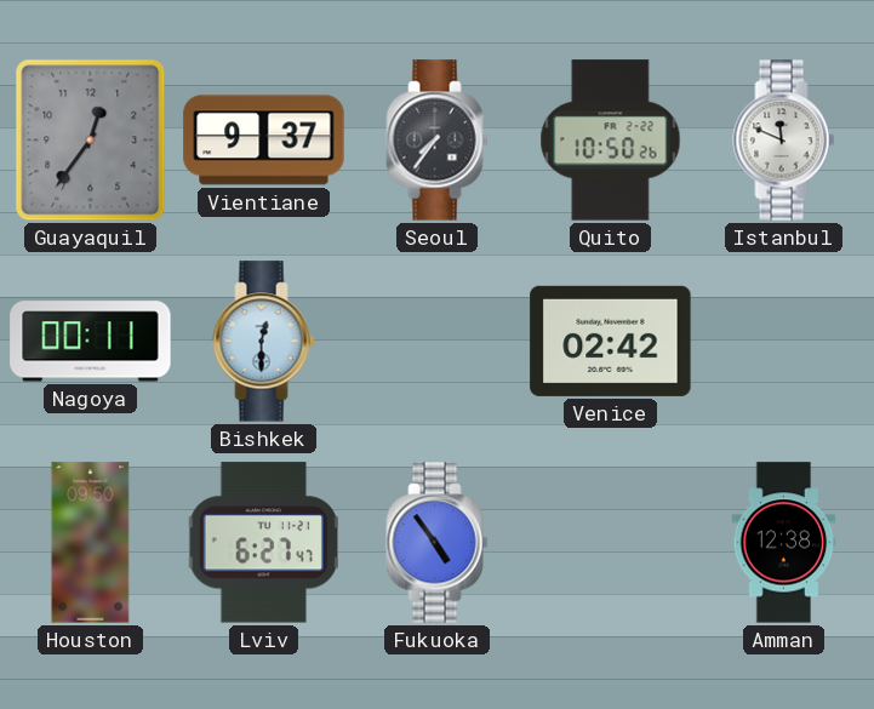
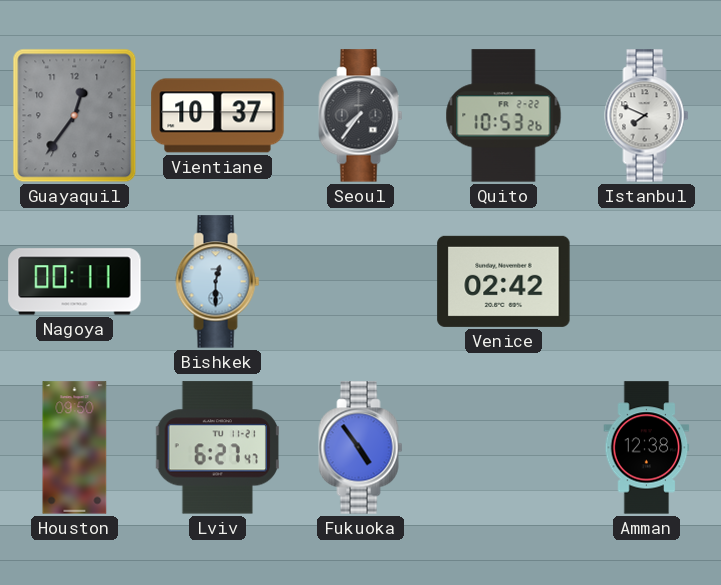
Vientiane: 9:37 -> 10:37
Quito: 10:50 -> 10:53
Istanbul: 11:49 -> 7:49
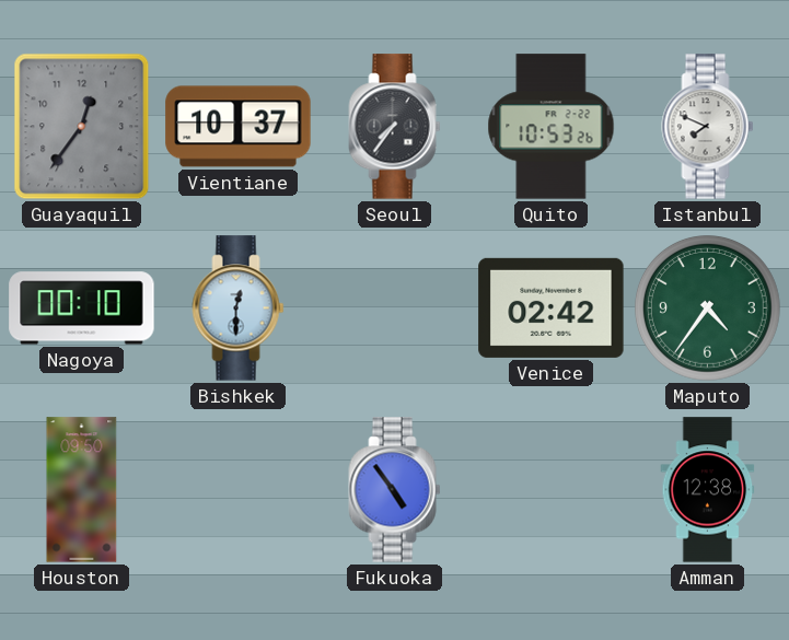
Nagoya: 00:11 -> 00:10
Maputo: none -> 4:36
Lviv: 6:27 -> none
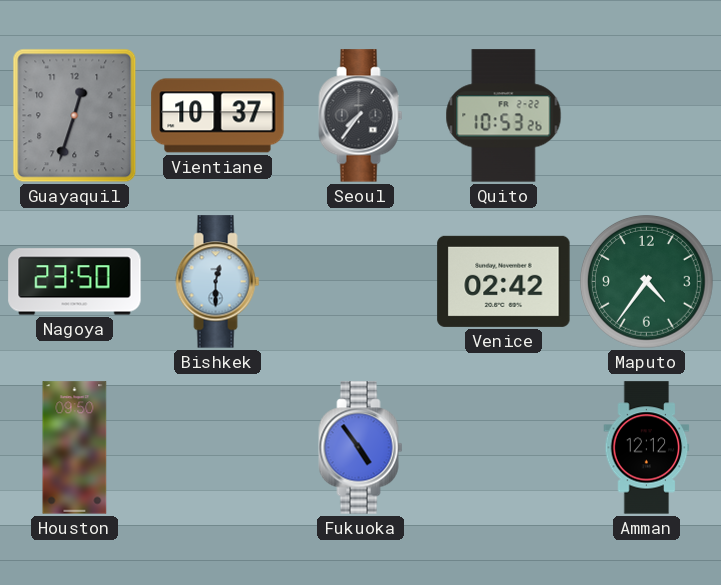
Guayaquil: 12:36 -> 12:33
Istanbul: 7:49 -> none
Nagoya: 00:10 -> 23:50
Amman: 12:38 -> 12:12
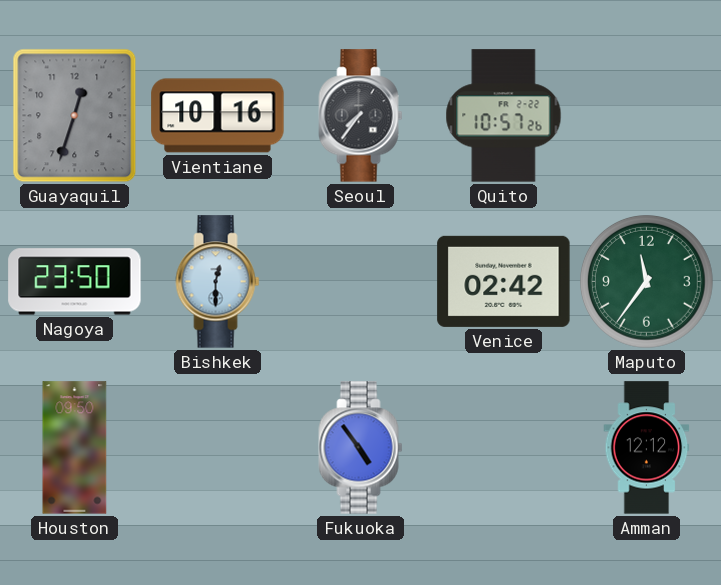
Vientiane: 10:37 -> 10:16
Quito: 10:53 -> 10:57
Maputo: 4:36 -> 11:36
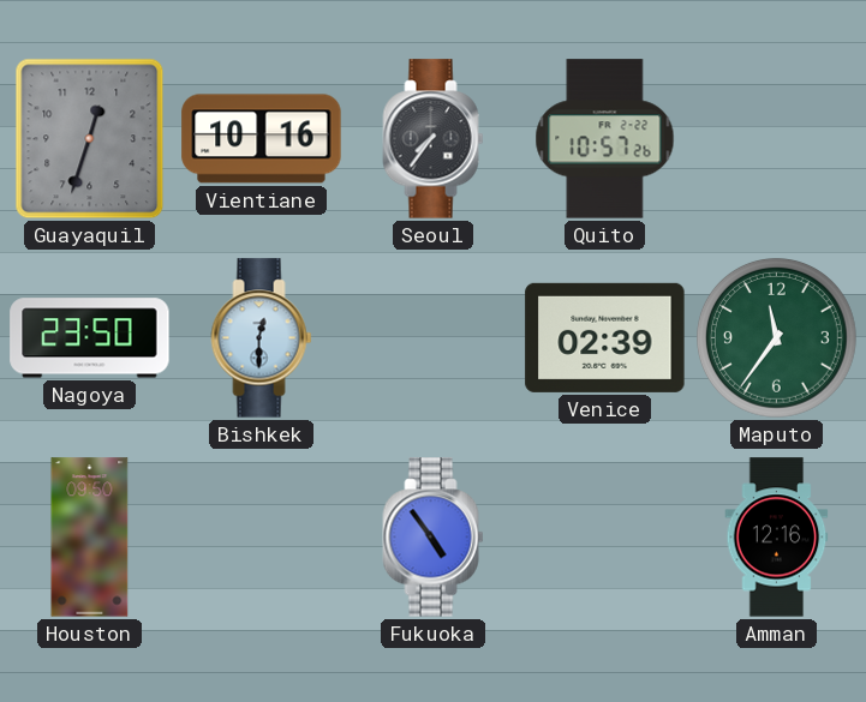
Venice: 02:42 -> 02:39
Amman: 12:12 -> 12:16
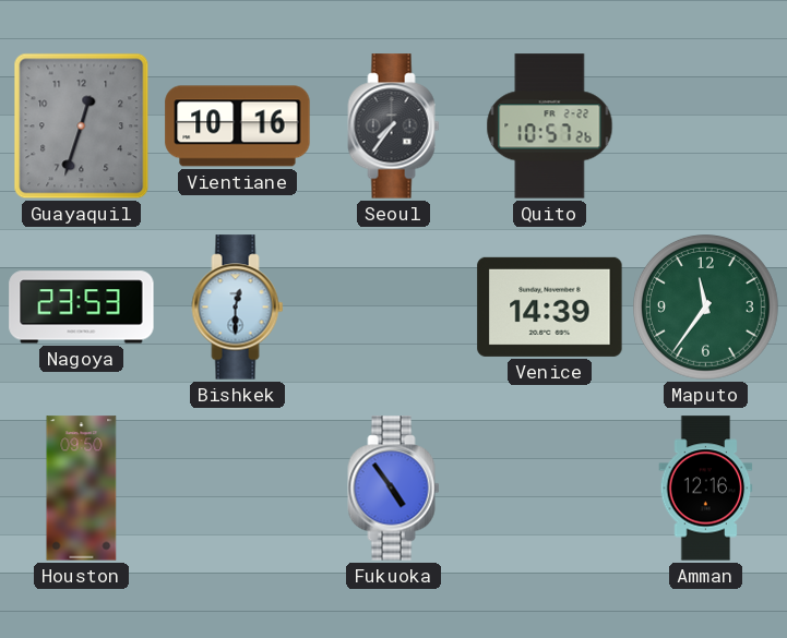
Nagoya: 23:50 -> 23:53
Venice: 02:39 -> 14:39
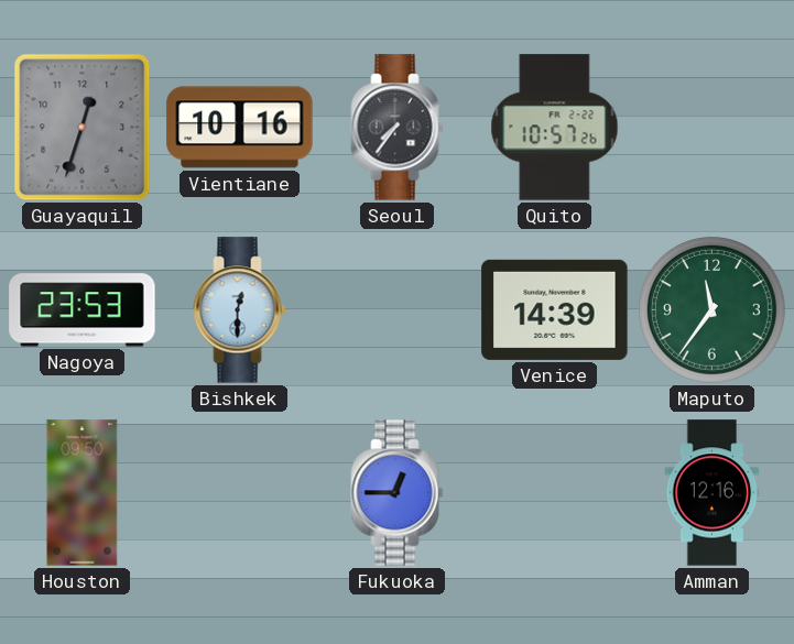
Fukuoka: 4:54 -> 12:45
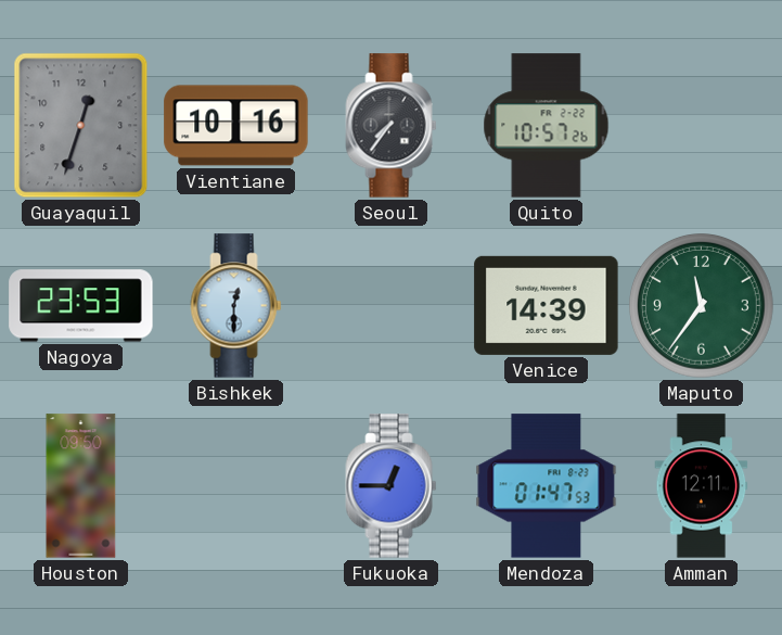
Mendoza: none -> 01:47
Amman: 12:16 -> 12:11
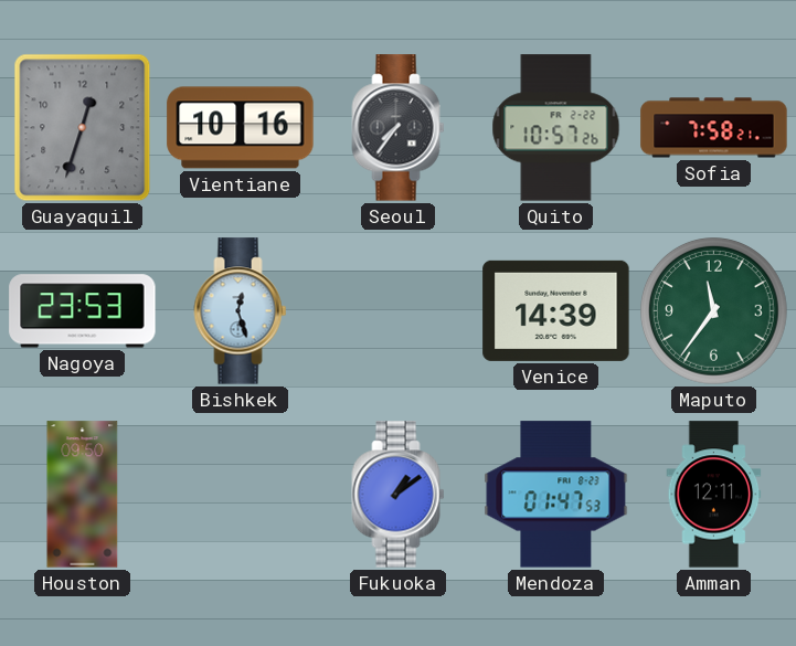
Sofia: none -> 7:58
Bishkek: 12:30 -> 12:27
Fukuoka: 12:45 -> 1:09
